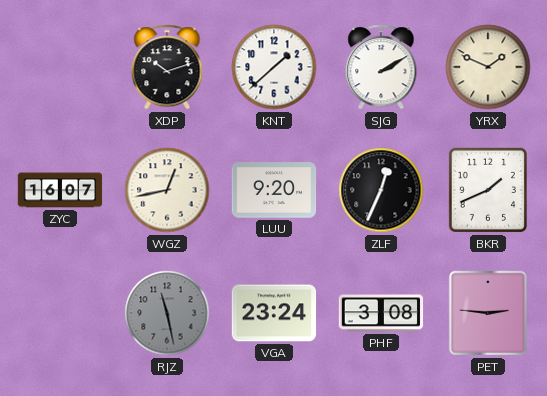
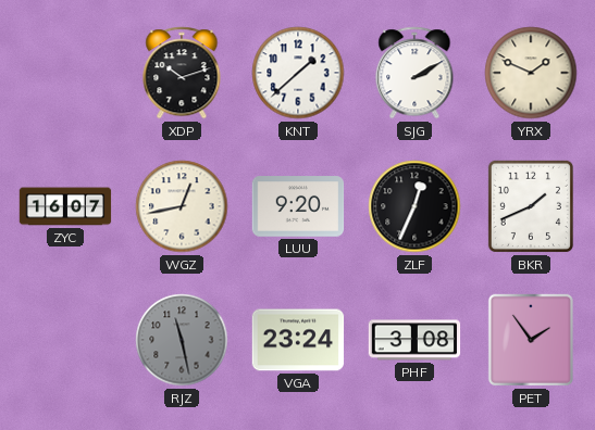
PET: 2:46 -> 1:54
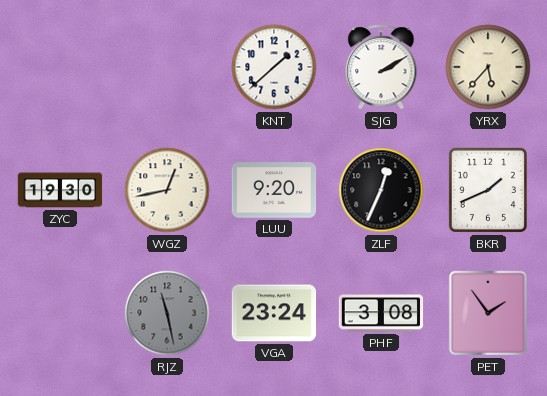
XDP: 10:12 -> none
YRX: 1:49 -> 5:37
ZYC: 16:07 -> 19:30
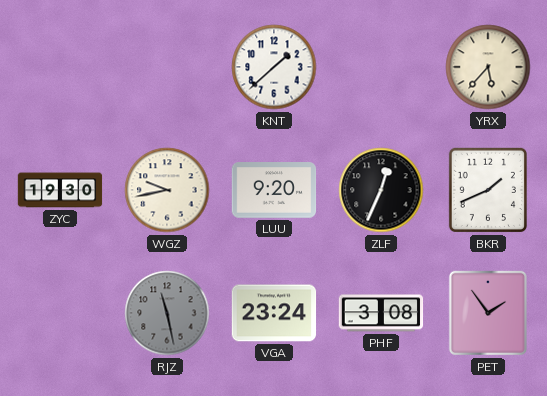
SJG: 2:10 -> none
WGZ: 12:43 -> 9:43
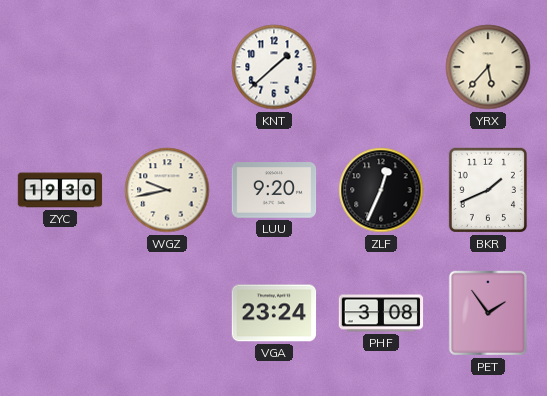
RJZ: 11:28 -> none
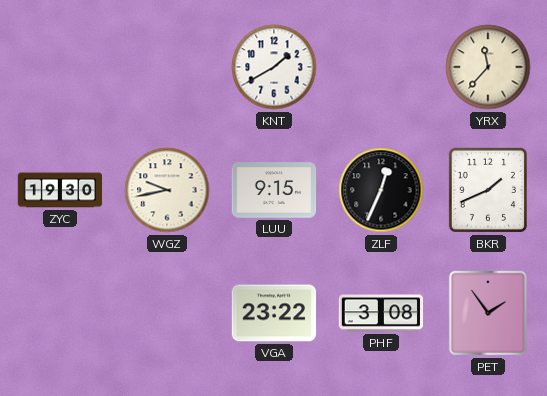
KNT: 1:38 -> 1:40
YRX: 5:37 -> 11:37
LUU: 9:20 -> 9:15
VGA: 23:24 -> 23:22
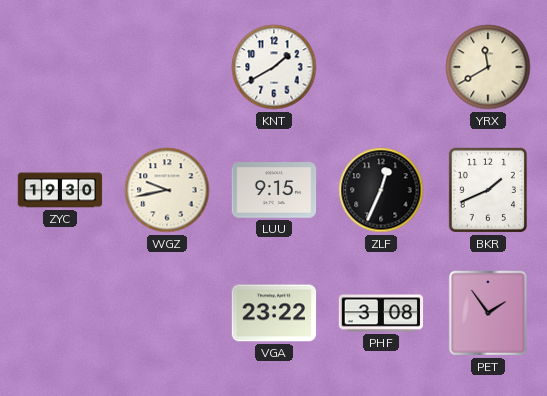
YRX: 11:37 -> 11:40
